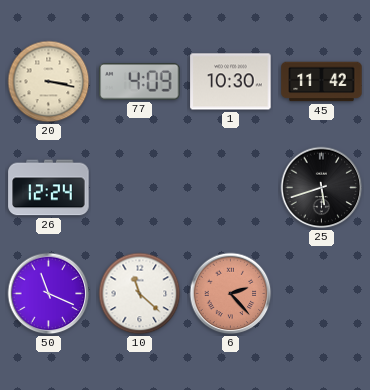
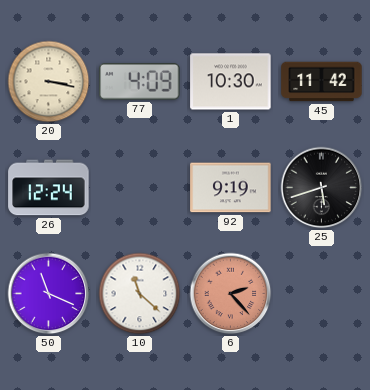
92: none -> 9:19
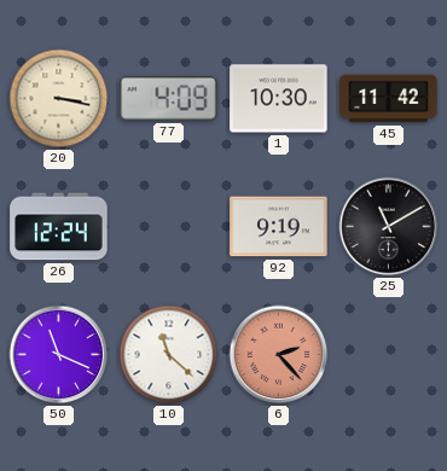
25: 5:42 -> 11:10
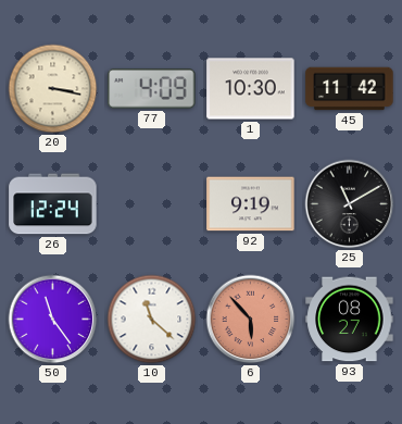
50: 11:19 -> 11:24
6: 2:23 -> 5:53
93: none -> 08:27
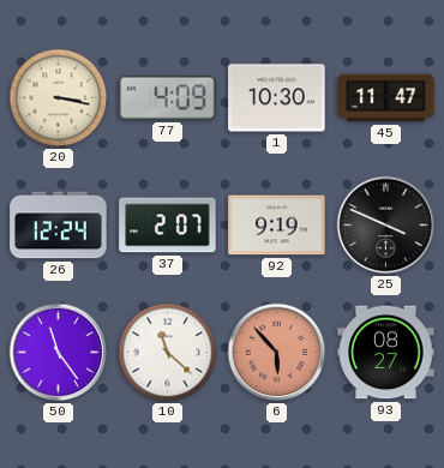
45: 11:42 -> 11:47
37: none -> 2:07
25: 11:10 -> 3:49
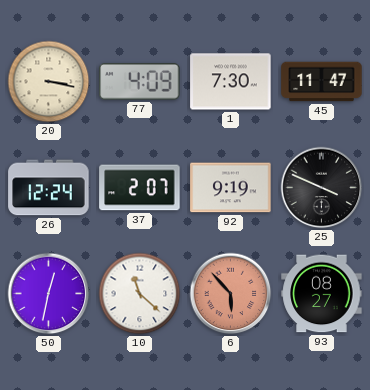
1: 10:30 -> 7:30
50: 11:24 -> 12:32
